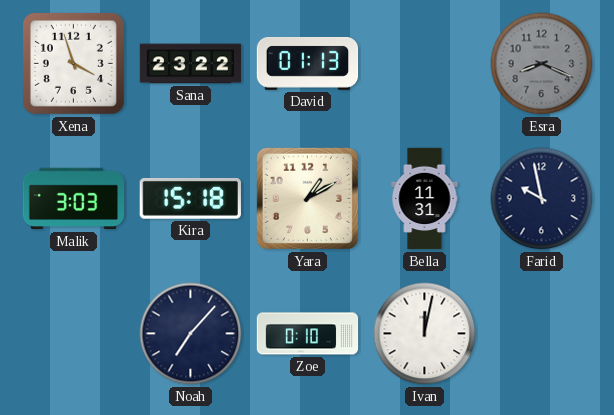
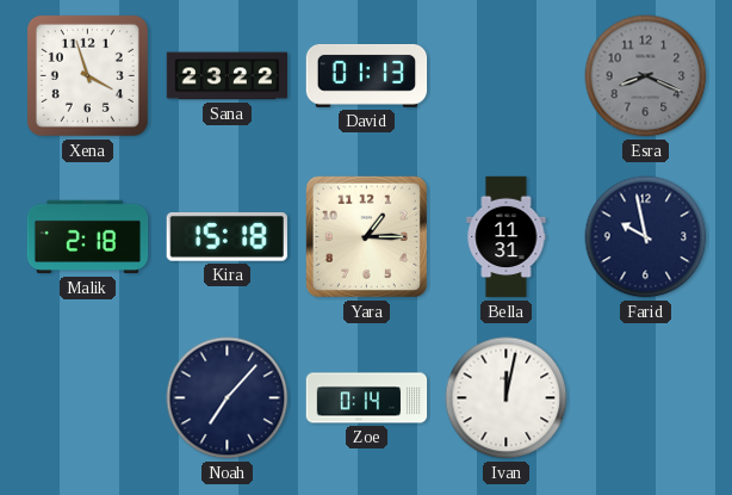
Malik: 3:03 -> 2:18
Yara: 1:10 -> 1:15
Zoe: 0:10 -> 0:14
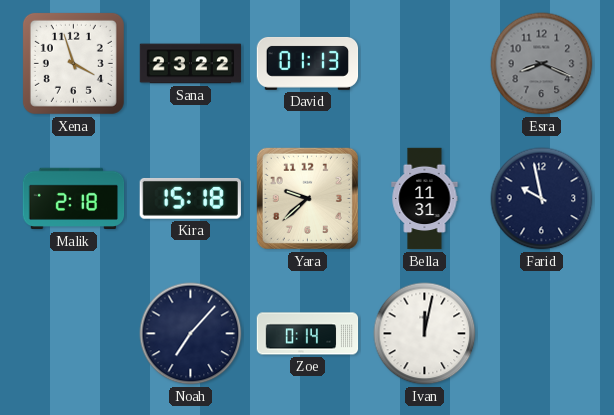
Yara: 1:15 -> 9:38
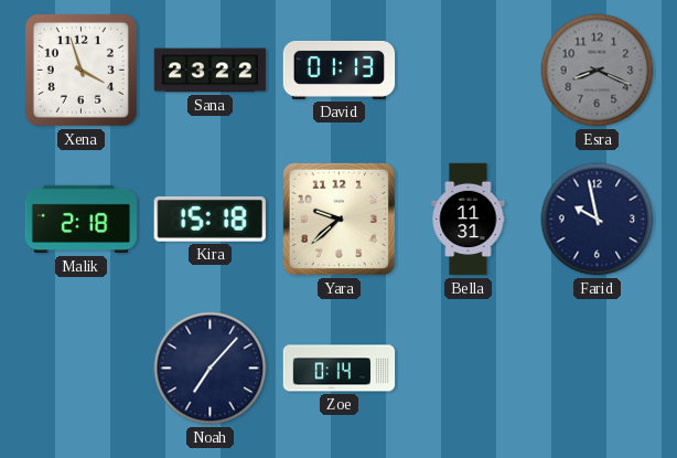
Ivan: 12:02 -> none
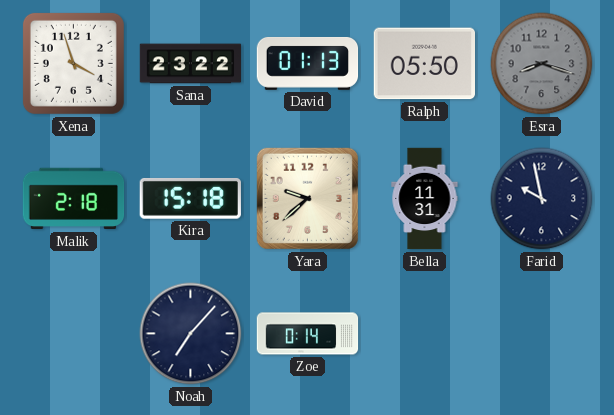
Ralph: none -> 05:50
Esra: 8:19 -> 8:18
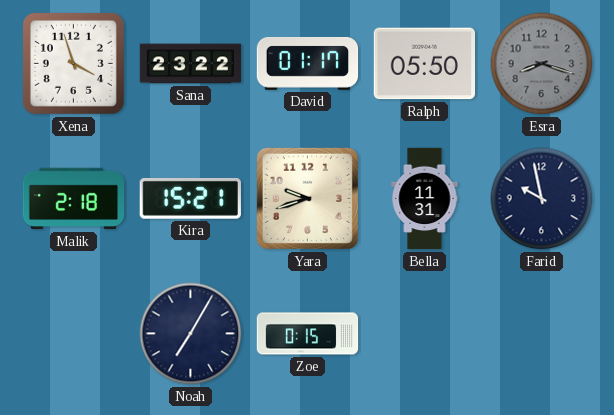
David: 01:13 -> 01:17
Kira: 15:18 -> 15:21
Yara: 9:38 -> 9:42
Noah: 7:07 -> 7:05
Zoe: 0:14 -> 0:15
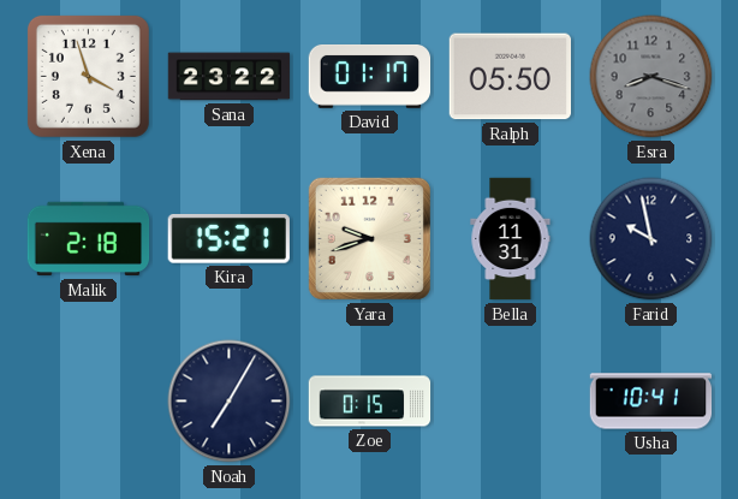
Usha: none -> 10:41
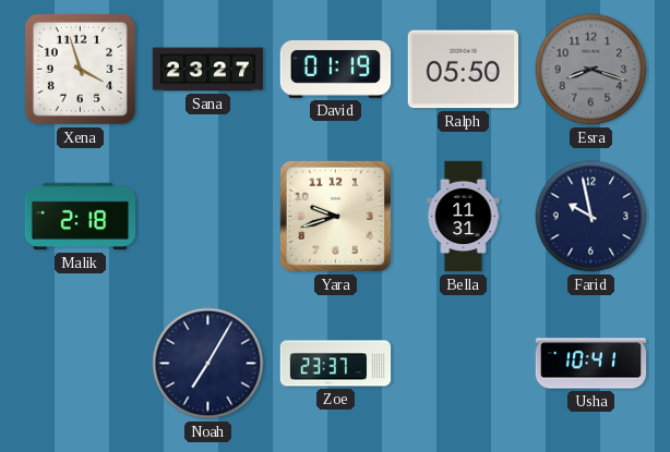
Sana: 23:22 -> 23:27
David: 01:17 -> 01:19
Kira: 15:21 -> none
Zoe: 0:15 -> 23:37
